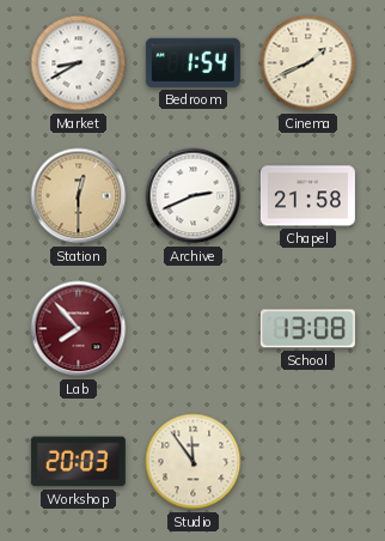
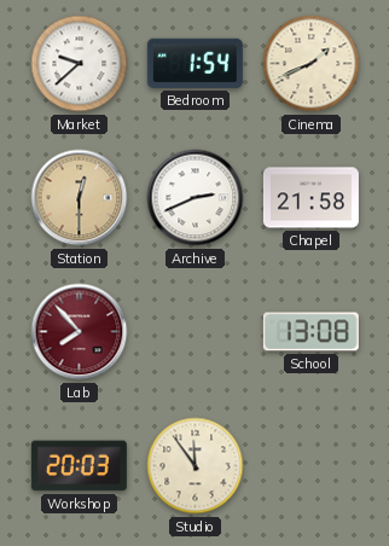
Market: 8:40 -> 9:38
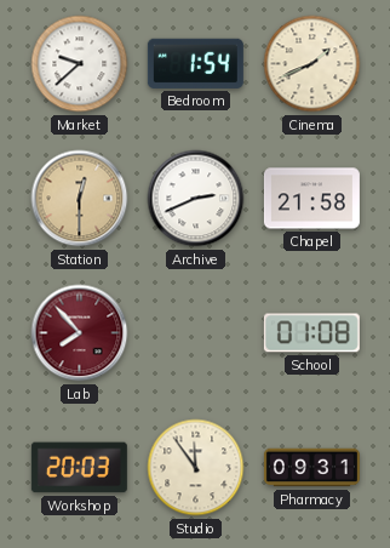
School: 13:08 -> 01:08
Pharmacy: none -> 09:31
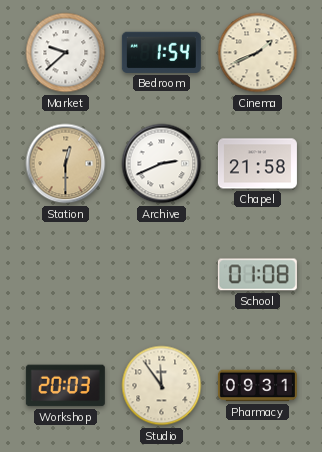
Lab: 7:53 -> none
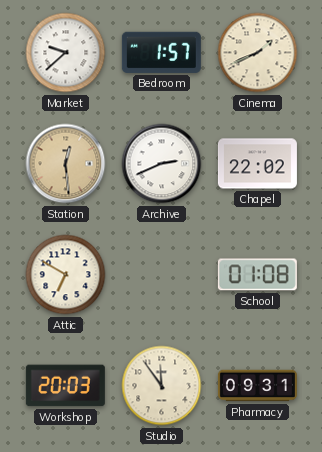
Bedroom: 1:54 -> 1:57
Station: 12:30 -> 12:29
Chapel: 21:58 -> 22:02
Attic: none -> 6:50
